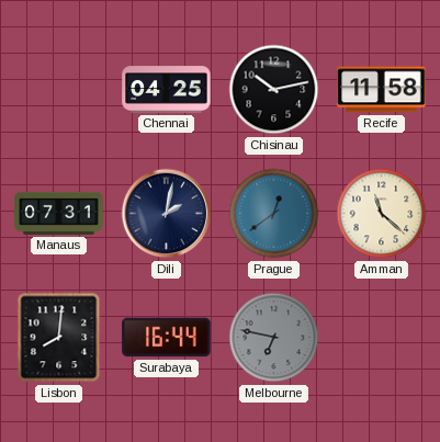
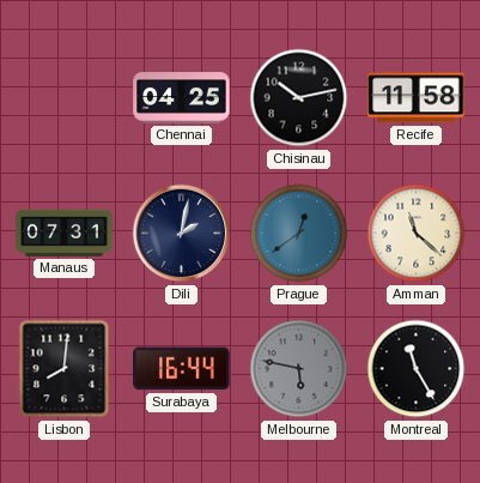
Melbourne: 6:47 -> 5:47
Montreal: none -> 11:25
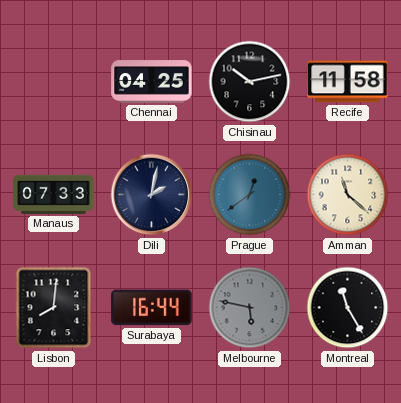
Manaus: 07:31 -> 07:33
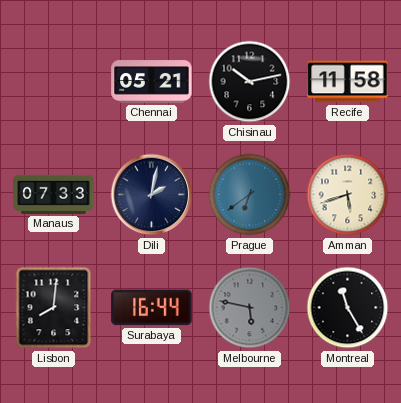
Chennai: 04:25 -> 05:21
Prague: 12:39 -> 6:39
Amman: 11:22 -> 5:42
